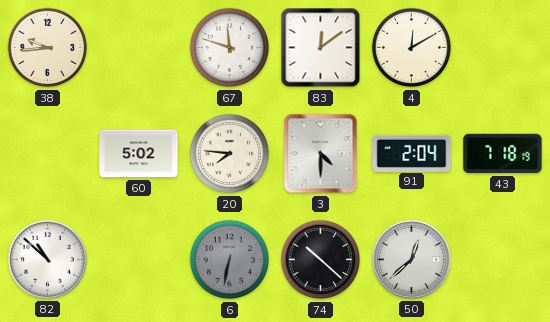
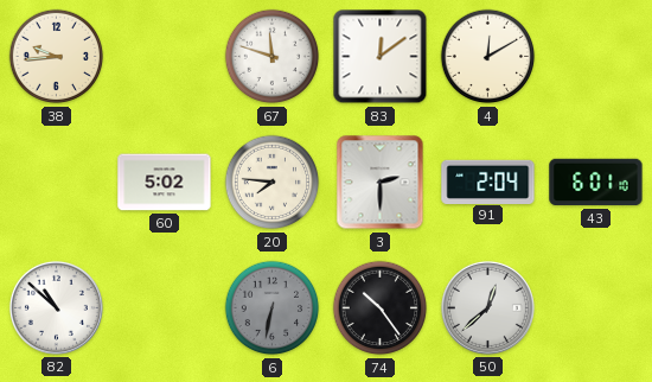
3: 4:30 -> 2:30
43: 7:18 -> 6:01
74: 10:22 -> 10:24
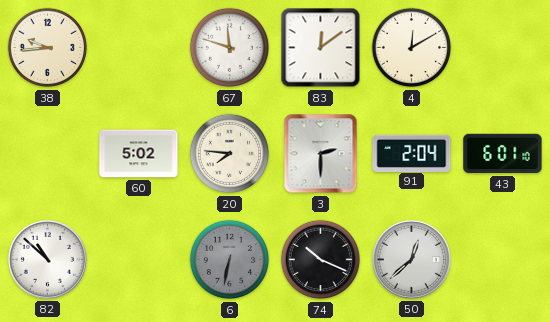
74: 10:24 -> 10:19
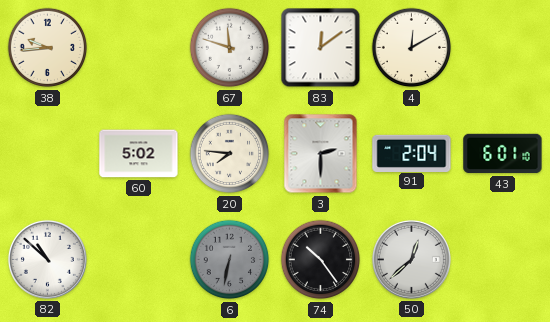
74: 10:19 -> 10:24
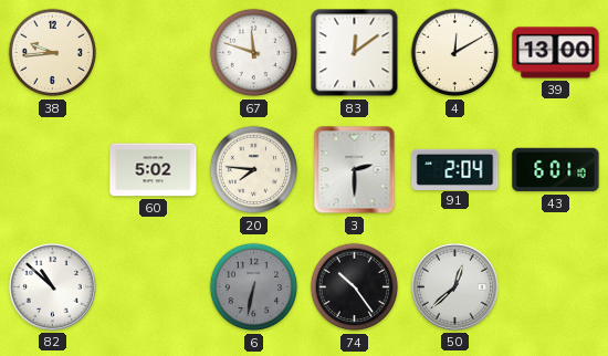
39: none -> 13:00
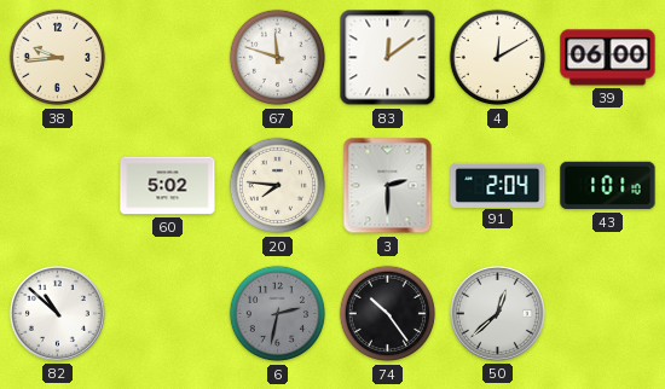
39: 13:00 -> 06:00
43: 6:01 -> 1:01
6: 6:32 -> 2:32
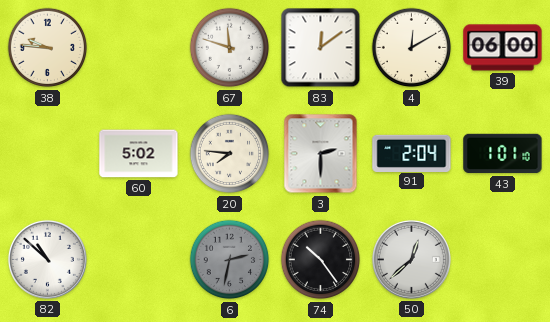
38: 9:44 -> 9:46
